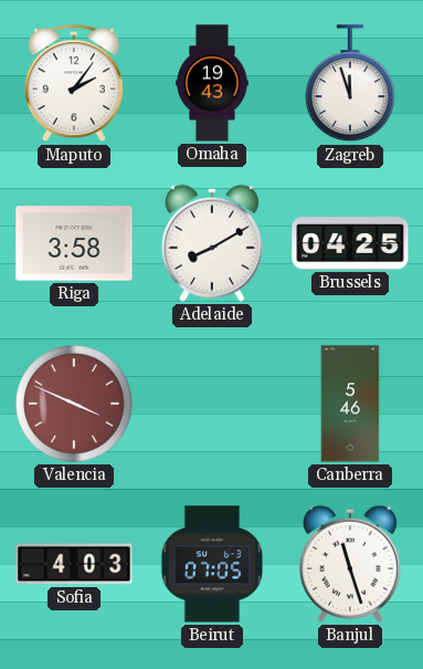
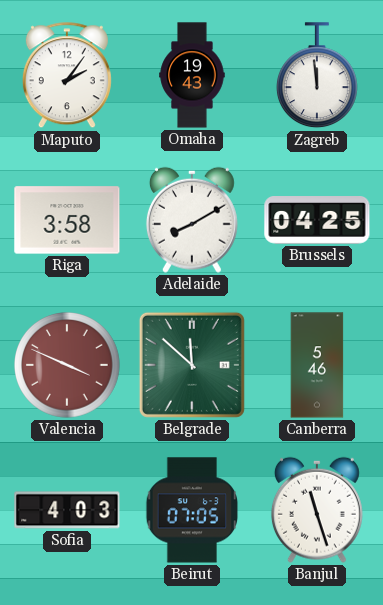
Zagreb: 11:57 -> 11:59
Belgrade: none -> 11:52
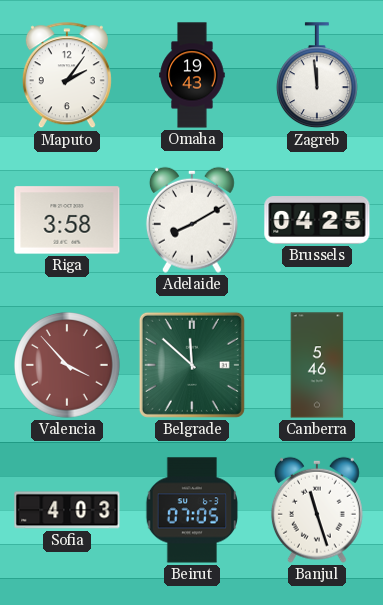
Valencia: 3:49 -> 3:53
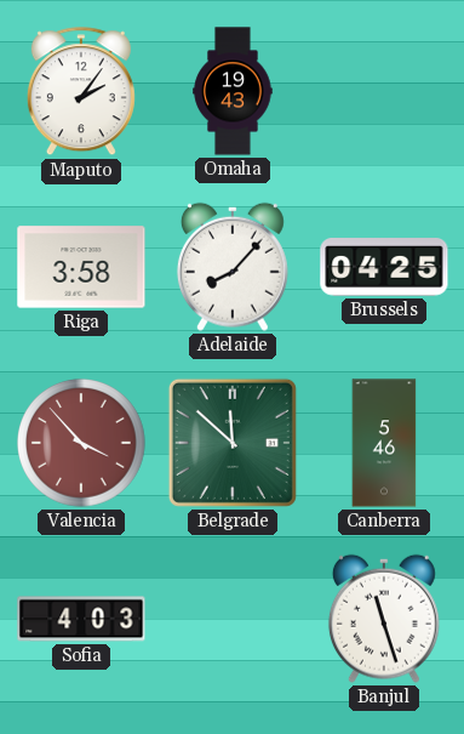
Zagreb: 11:59 -> none
Adelaide: 8:10 -> 8:07
Beirut: 07:05 -> none
